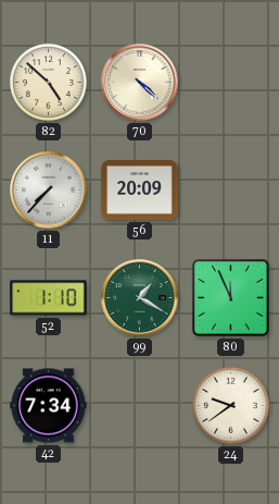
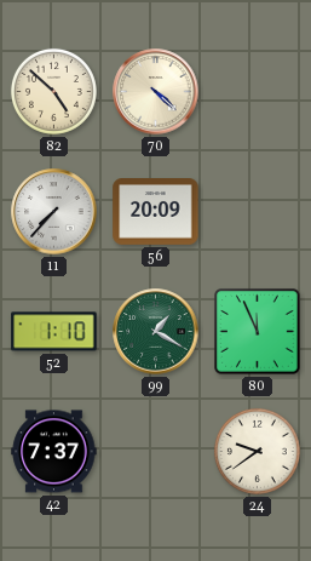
42: 7:34 -> 7:37
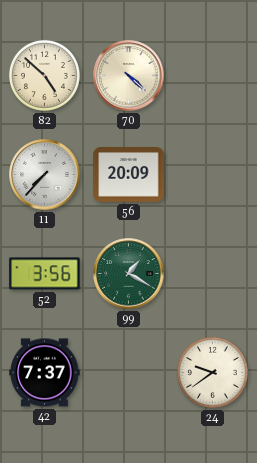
52: 1:10 -> 3:56
80: 11:56 -> none
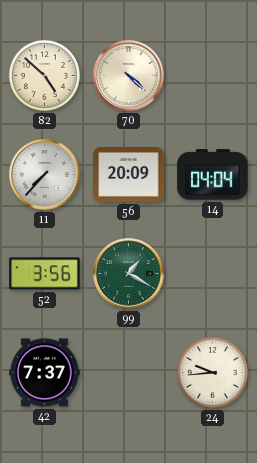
14: none -> 04:04
24: 9:39 -> 9:44
